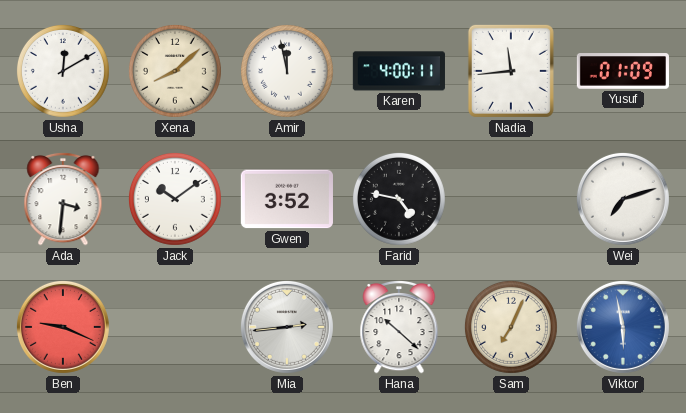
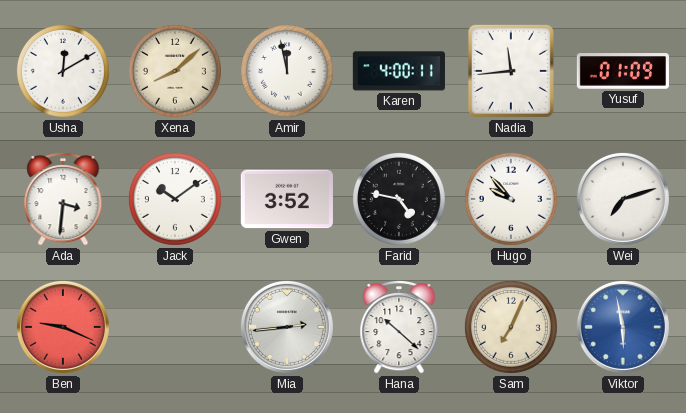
Hugo: none -> 9:53
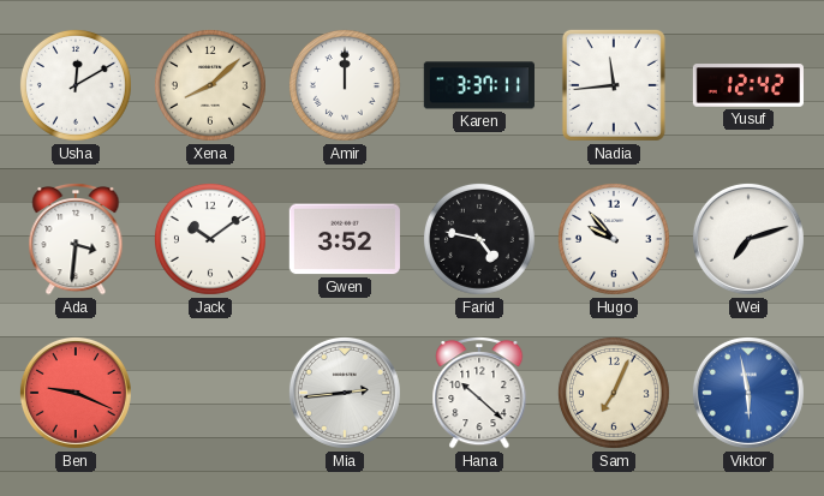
Amir: 11:58 -> 12:00
Karen: 4:00 -> 3:37
Yusuf: 01:09 -> 12:42
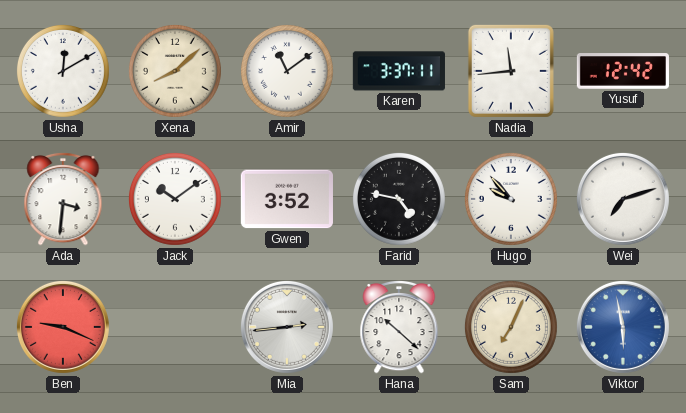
Amir: 12:00 -> 11:09
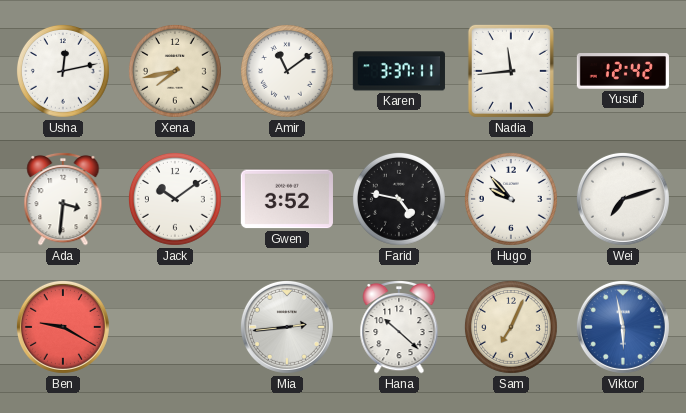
Usha: 12:10 -> 12:13
Xena: 8:08 -> 7:43
Ben: 9:19 -> 9:20
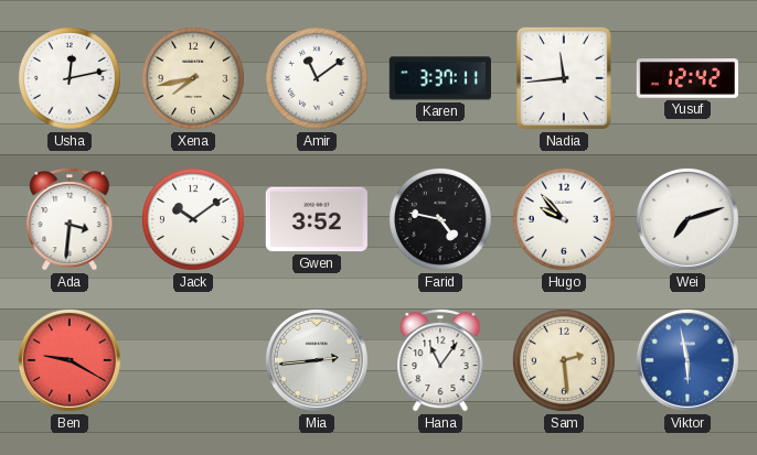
Hana: 10:22 -> 11:06
Sam: 7:04 -> 2:29
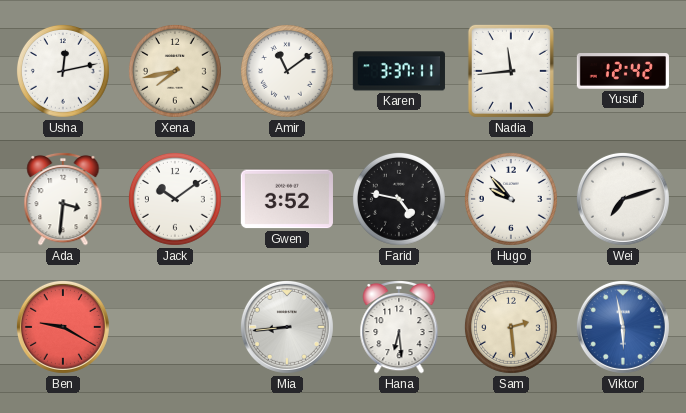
Mia: 2:44 -> 8:44
Hana: 11:06 -> 6:29
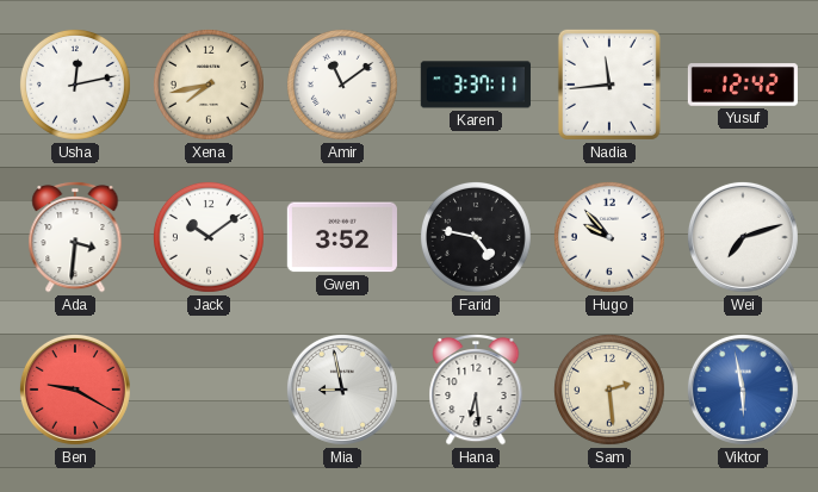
Mia: 8:44 -> 8:58
